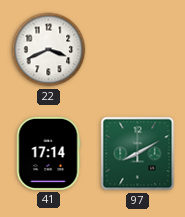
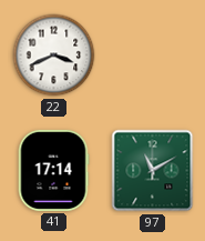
97: 8:10 -> 11:10
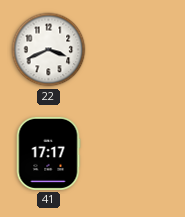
41: 17:14 -> 17:17
97: 11:10 -> none
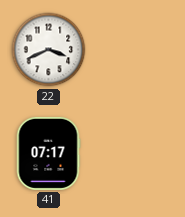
41: 17:17 -> 07:17
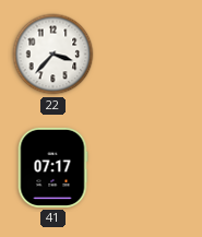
22: 3:41 -> 3:37
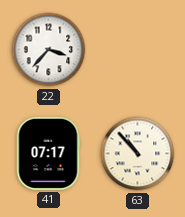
63: none -> 10:53
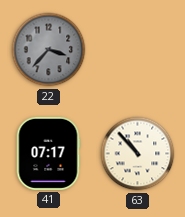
22 dial: white -> grey
